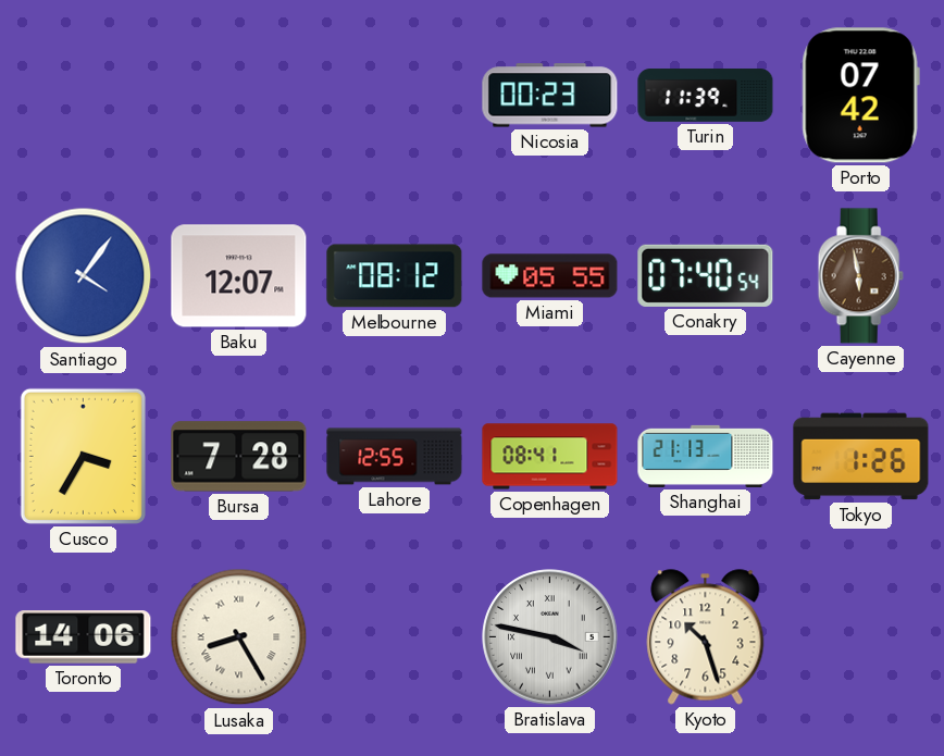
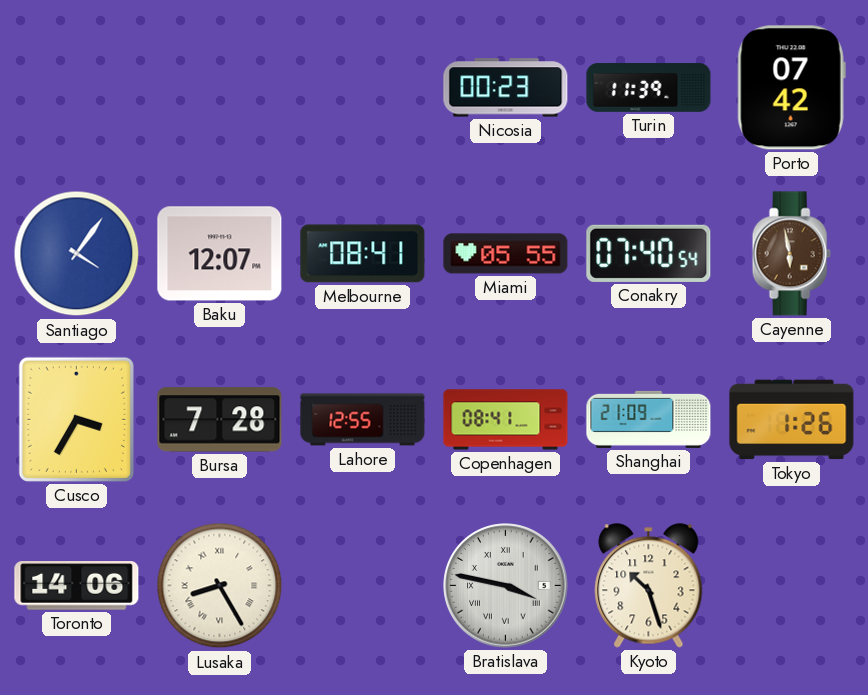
Melbourne: 08:12 -> 08:41
Shanghai: 21:13 -> 21:09
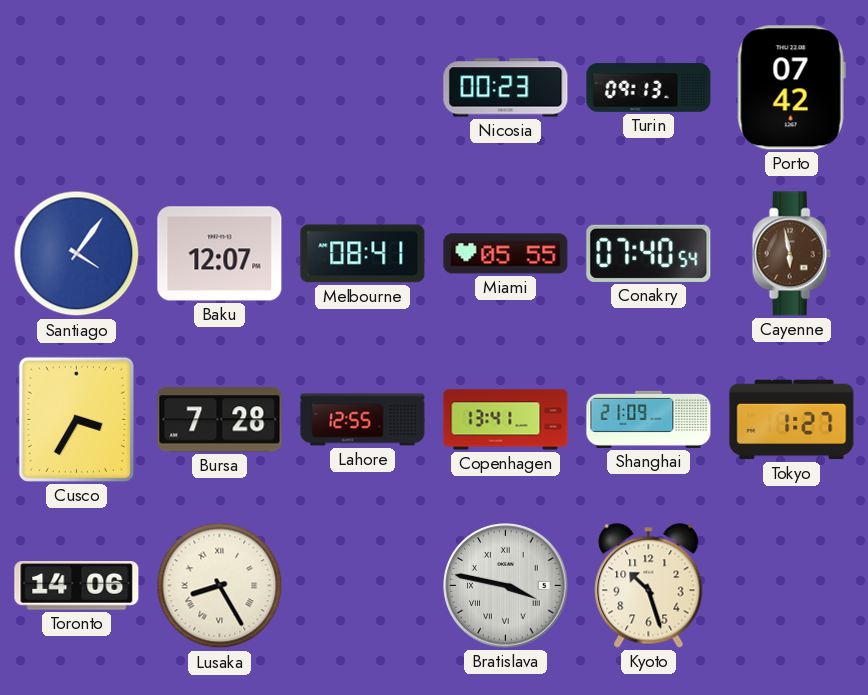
Turin: 11:39 -> 09:13
Copenhagen: 08:41 -> 13:41
Tokyo: 1:26 -> 1:27
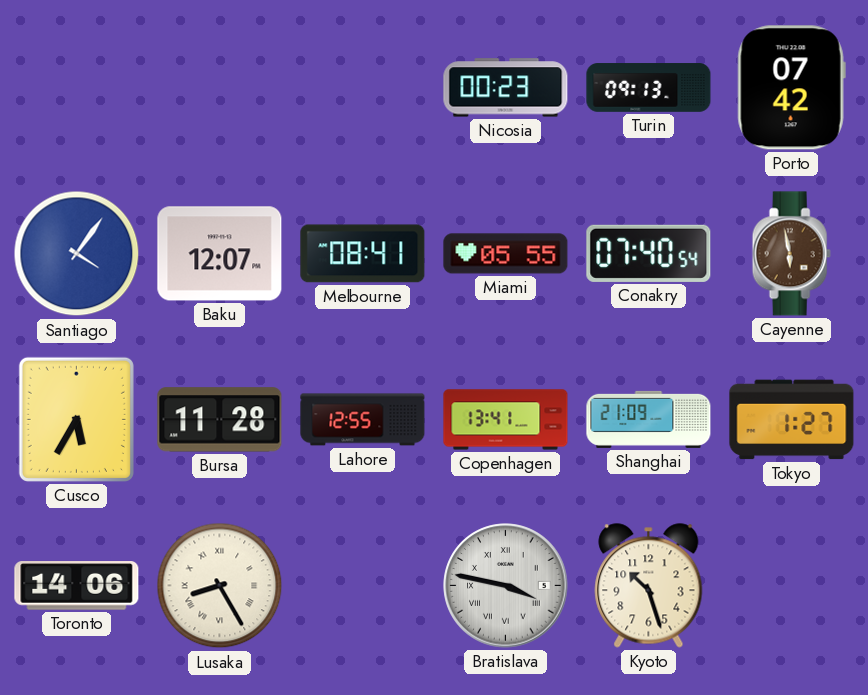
Cusco: 3:35 -> 5:35
Bursa: 7:28 -> 11:28
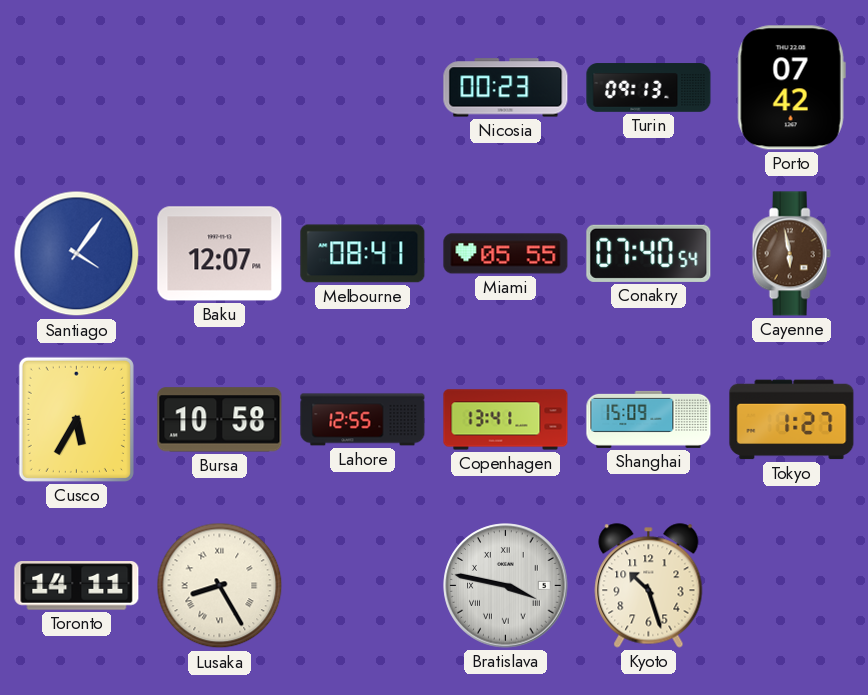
Bursa: 11:28 -> 10:58
Shanghai: 21:09 -> 15:09
Toronto: 14:06 -> 14:11
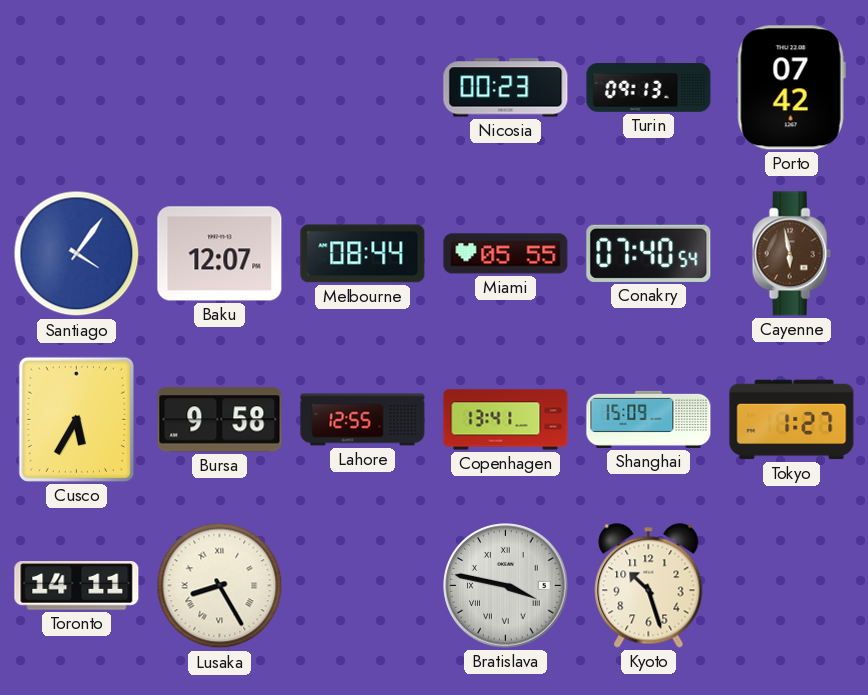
Melbourne: 08:41 -> 08:44
Bursa: 10:58 -> 9:58
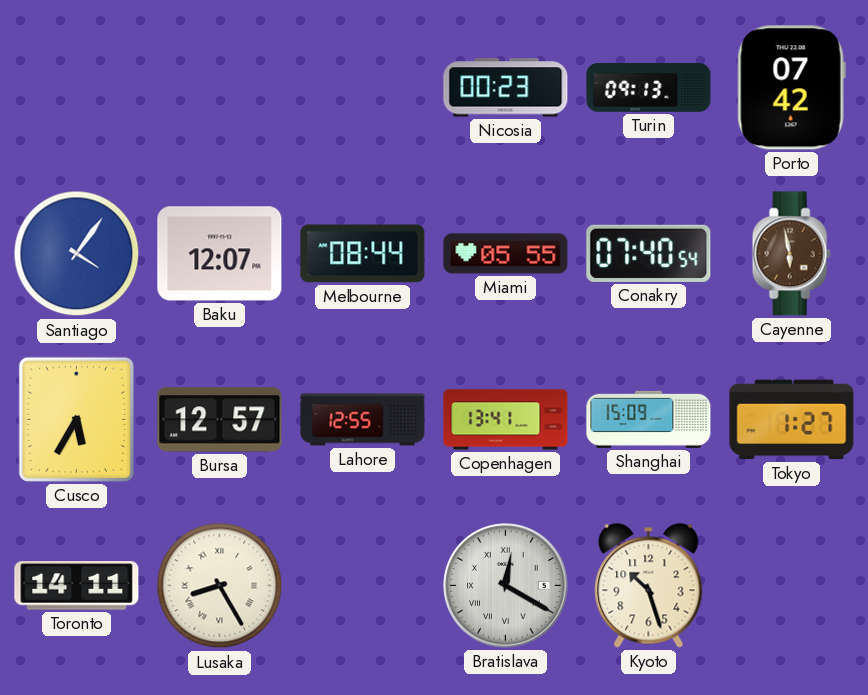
Bursa: 9:58 -> 12:57
Bratislava: 3:47 -> 12:20
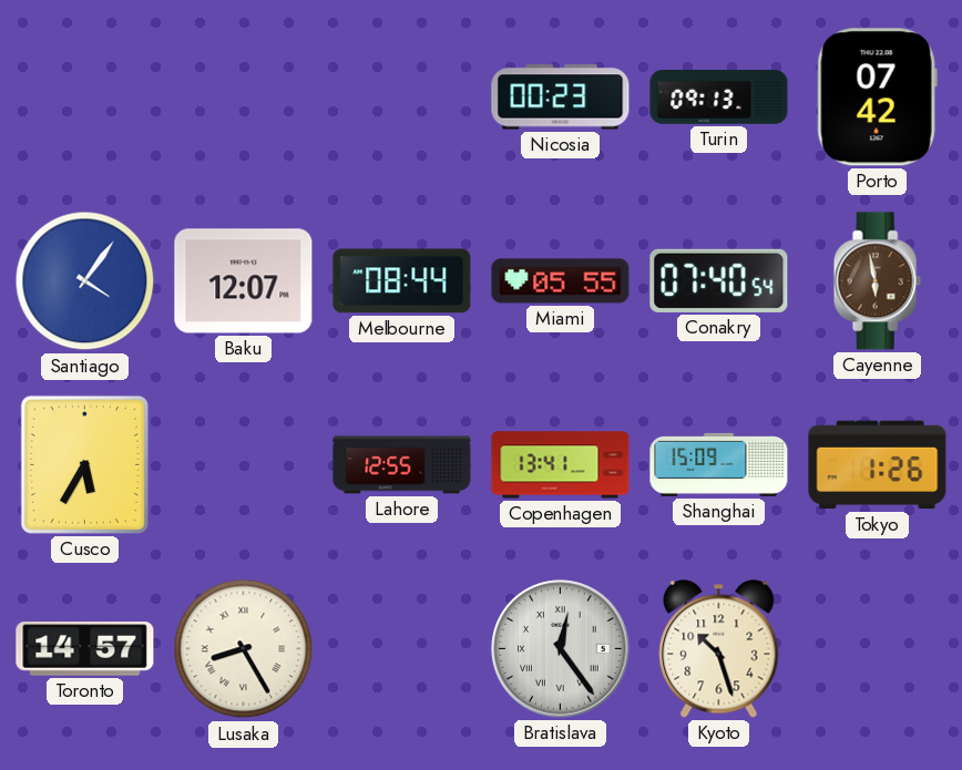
Bursa: 12:57 -> none
Tokyo: 1:27 -> 1:26
Toronto: 14:11 -> 14:57
Bratislava: 12:20 -> 12:24
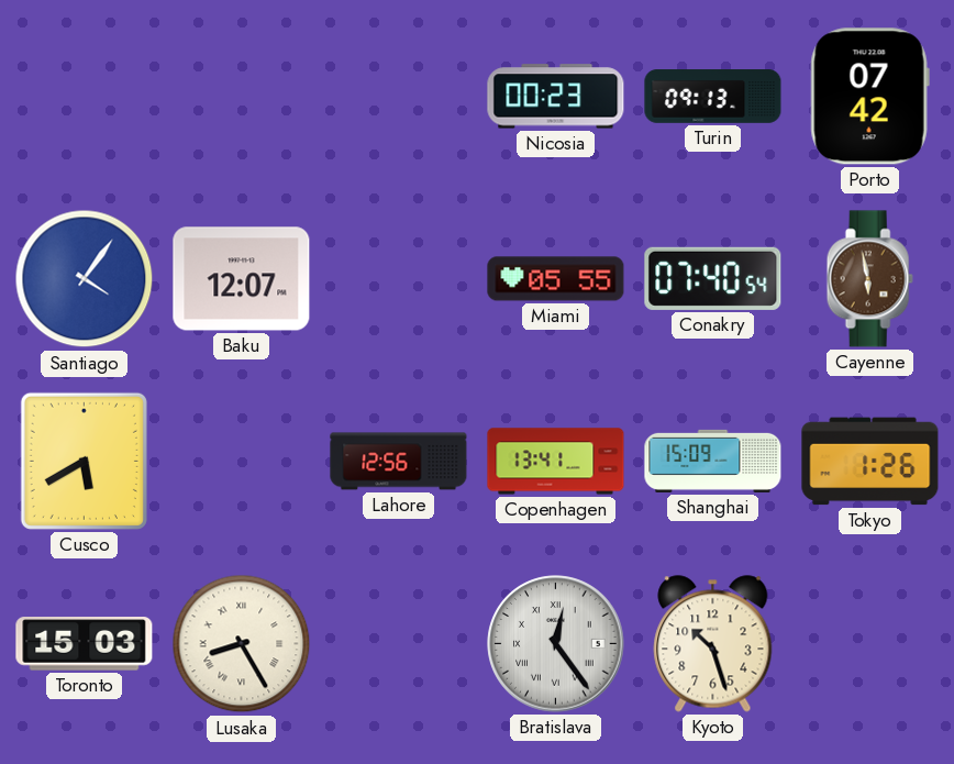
Melbourne: 08:44 -> none
Cusco: 5:35 -> 5:40
Lahore: 12:55 -> 12:56
Toronto: 14:57 -> 15:03
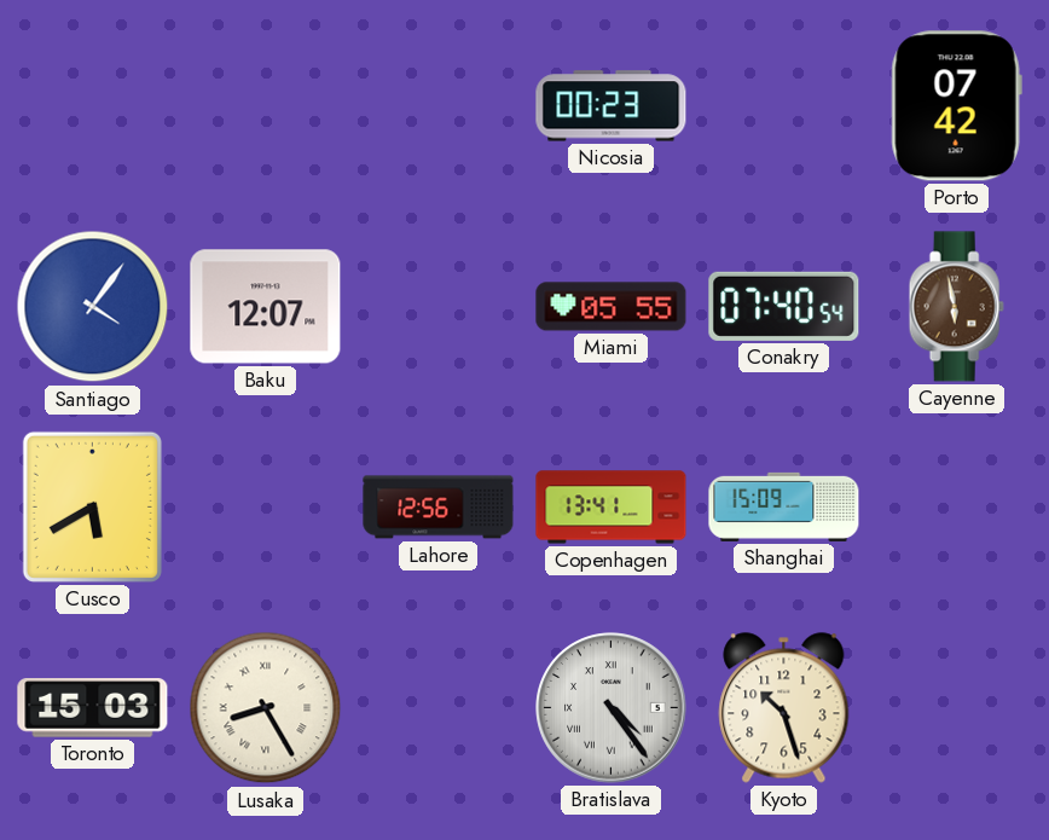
Turin: 09:13 -> none
Tokyo: 1:26 -> none
Bratislava: 12:24 -> 4:24
